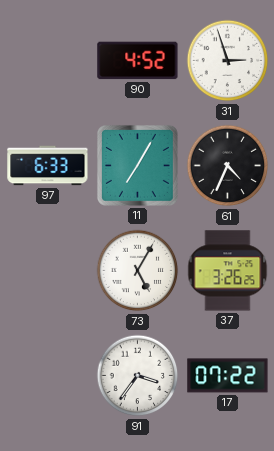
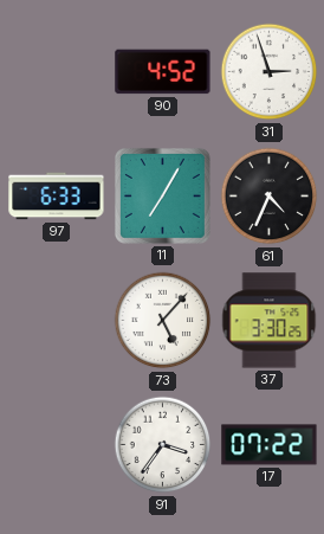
73: 5:05 -> 5:07
37: 3:26 -> 3:30
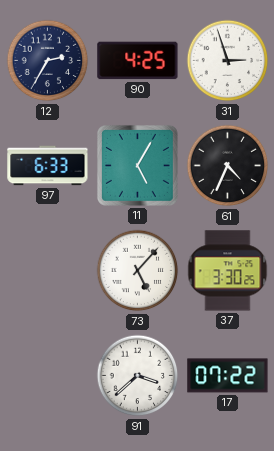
12: none -> 2:35
90: 4:52 -> 4:25
11: 7:05 -> 5:05
91: 3:36 -> 3:38
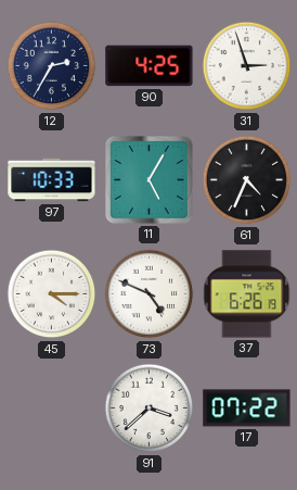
97: 6:33 -> 10:33
45: none -> 4:15
73: 5:07 -> 4:49
37: 3:30 -> 6:26
